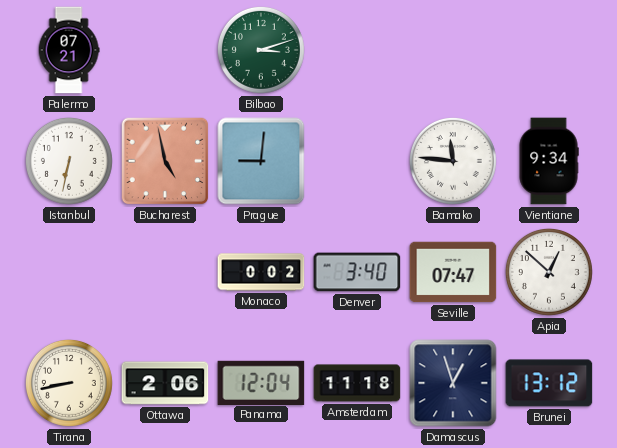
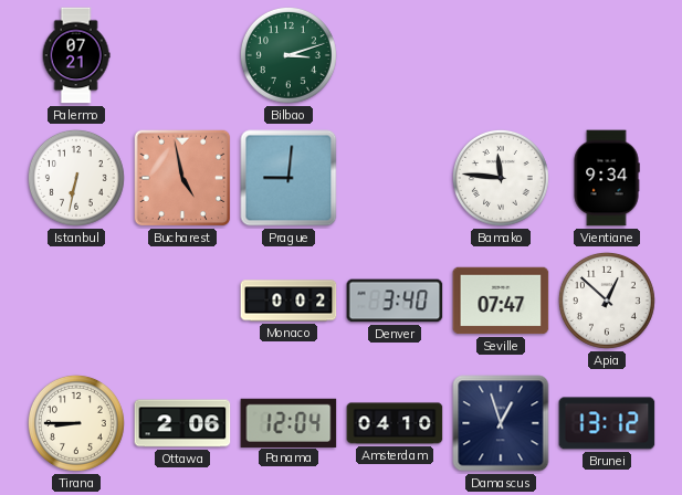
Tirana: 8:43 -> 8:45
Amsterdam: 11:18 -> 04:10
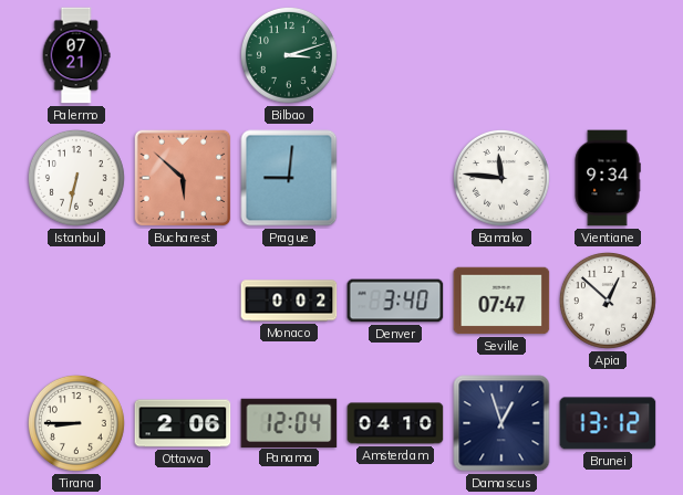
Bucharest: 4:58 -> 5:52
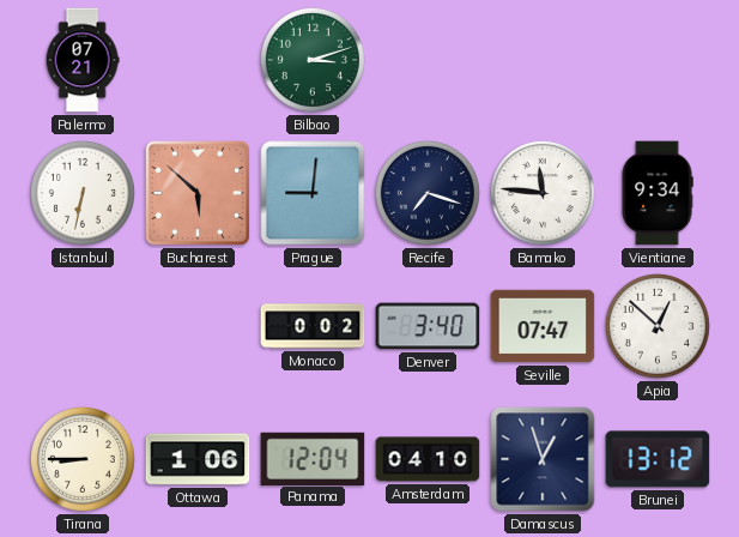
Recife: none -> 7:18
Ottawa: 2:06 -> 1:06
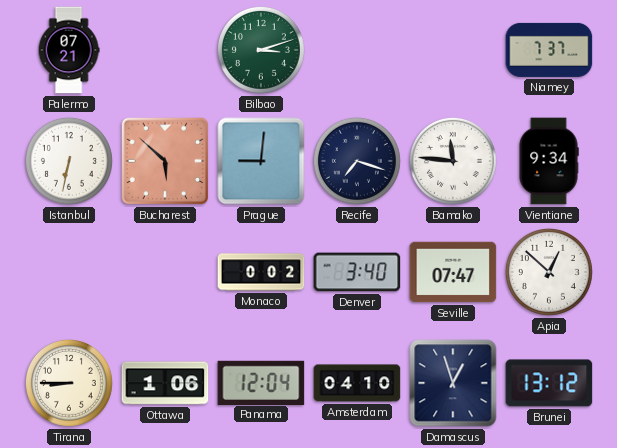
Niamey: none -> 7:37
